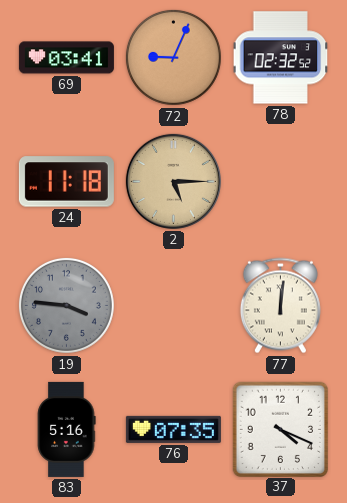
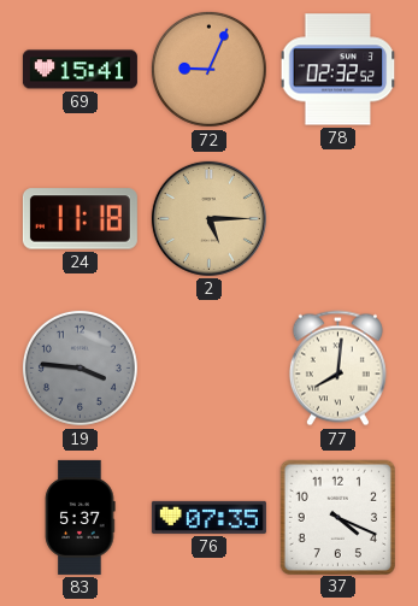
69: 03:41 -> 15:41
77: 12:01 -> 8:01
83: 5:16 -> 5:37
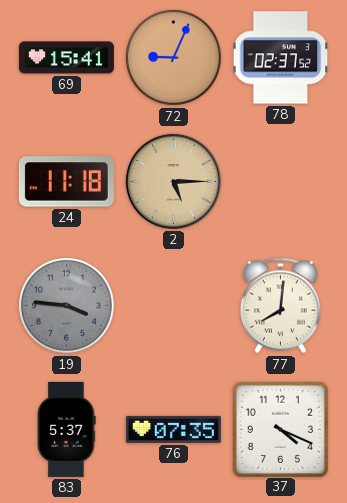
78: 02:32 -> 02:37
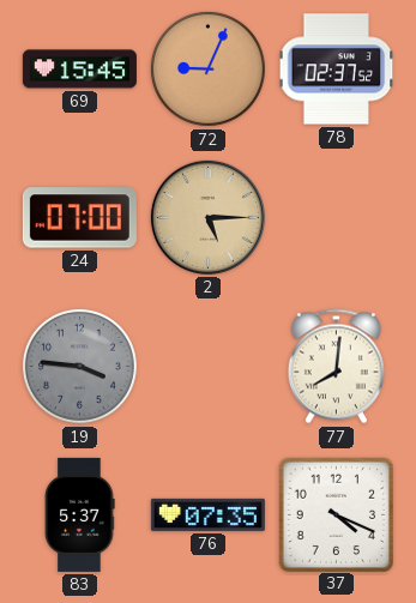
69: 15:41 -> 15:45
24: 11:18 -> 07:00
